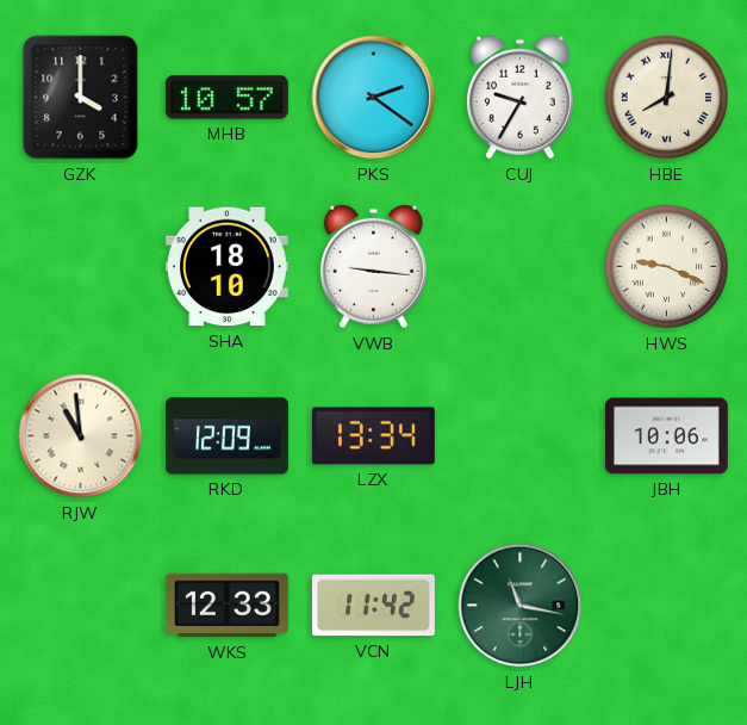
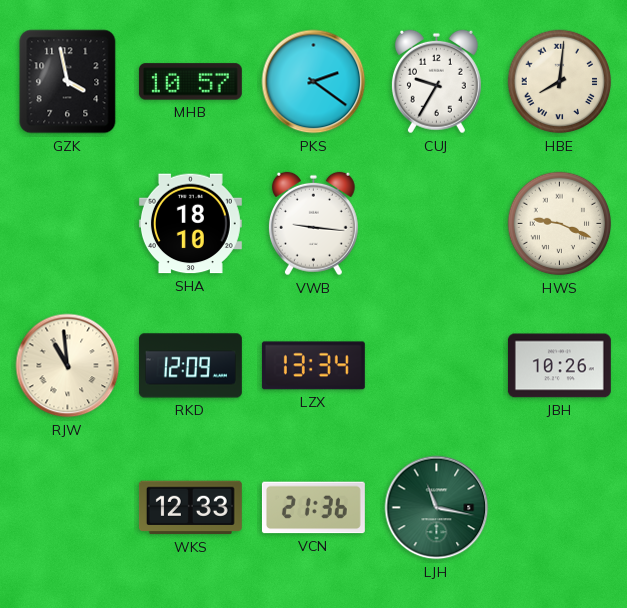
GZK: 4:00 -> 3:58
JBH: 10:06 -> 10:26
VCN: 11:42 -> 21:36
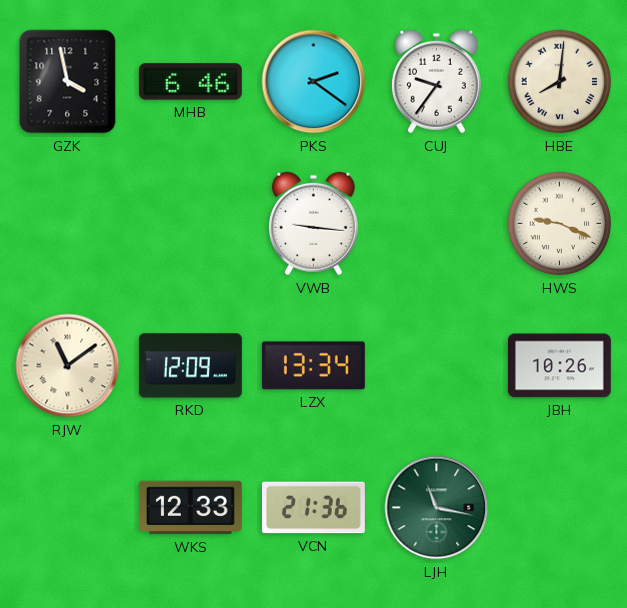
MHB: 10:57 -> 6:46
CUJ: 9:35 -> 9:36
SHA: 18:10 -> none
RJW: 10:59 -> 11:09
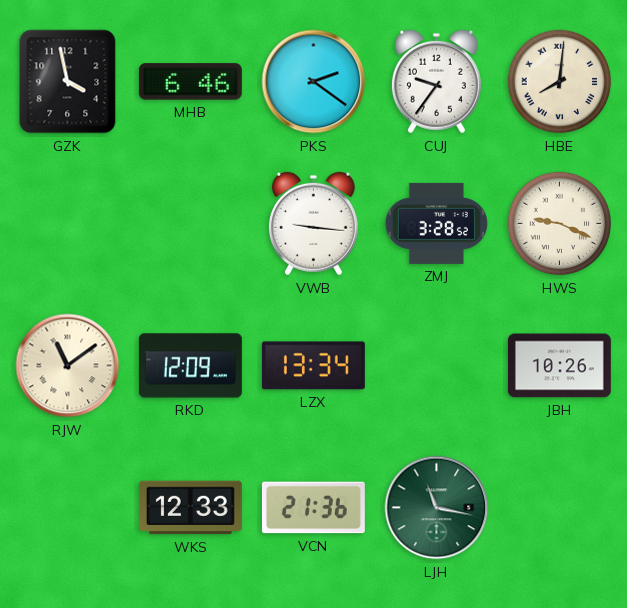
ZMJ: none -> 3:28
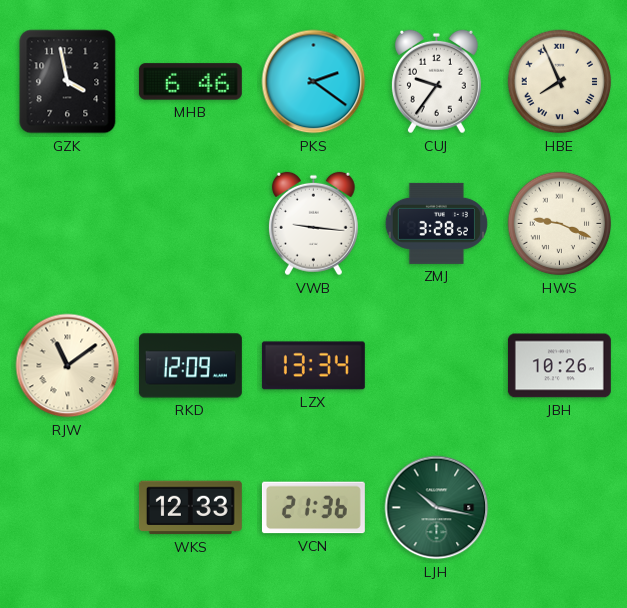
HBE: 8:01 -> 7:56
LJH: 11:17 -> 10:17
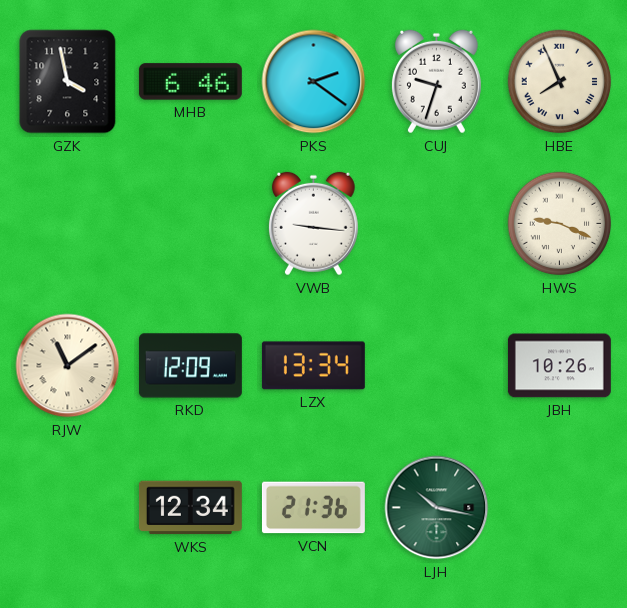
CUJ: 9:36 -> 9:33
ZMJ: 3:28 -> none
WKS: 12:33 -> 12:34
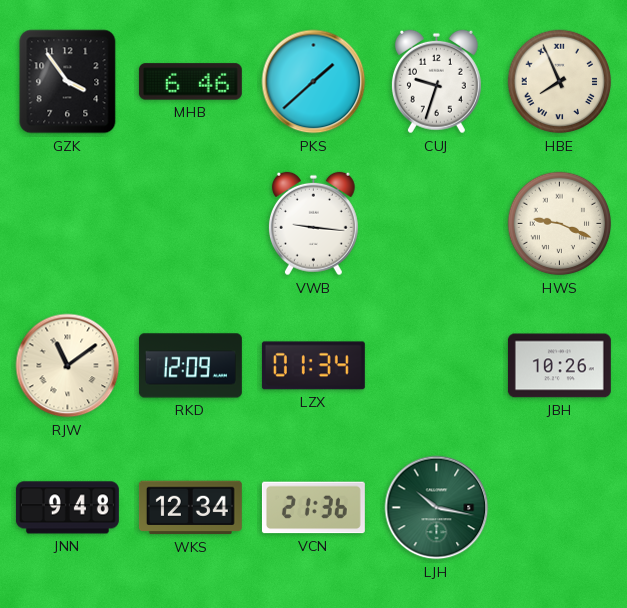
GZK: 3:58 -> 3:54
PKS: 2:21 -> 1:38
LZX: 13:34 -> 01:34
JNN: none -> 9:48
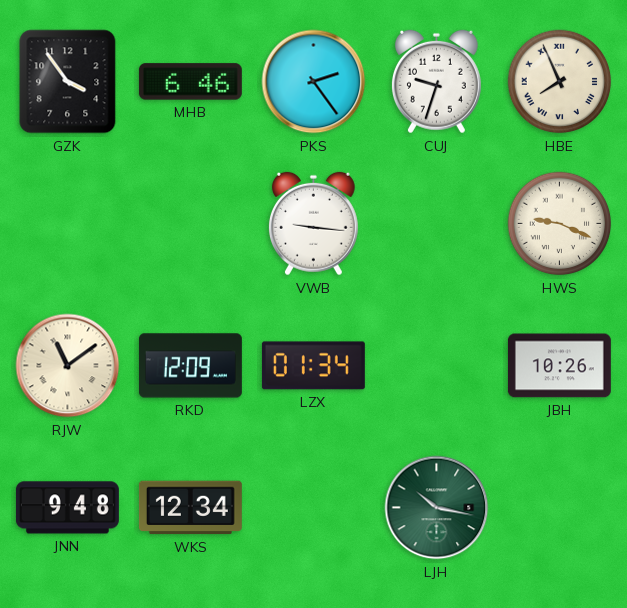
PKS: 1:38 -> 2:24
VCN: 21:36 -> none
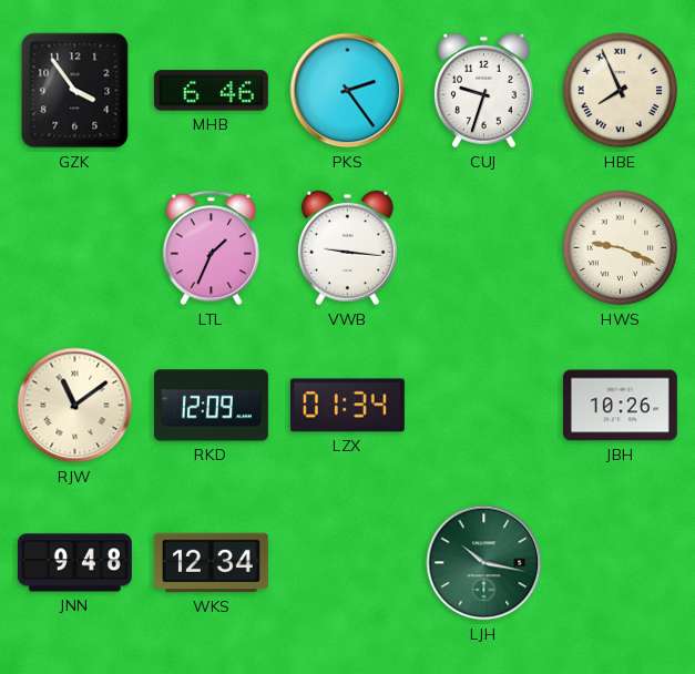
LTL: none -> 1:34
